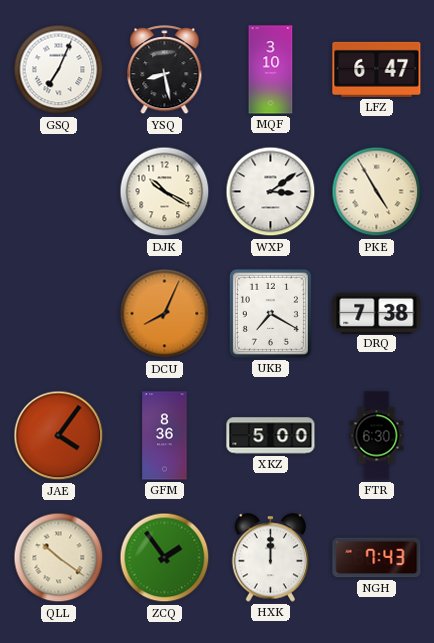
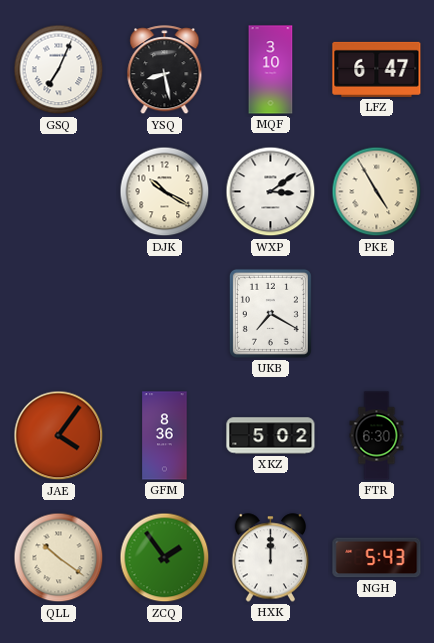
DCU: 8:04 -> none
DRQ: 7:38 -> none
XKZ: 5:00 -> 5:02
NGH: 7:43 -> 5:43
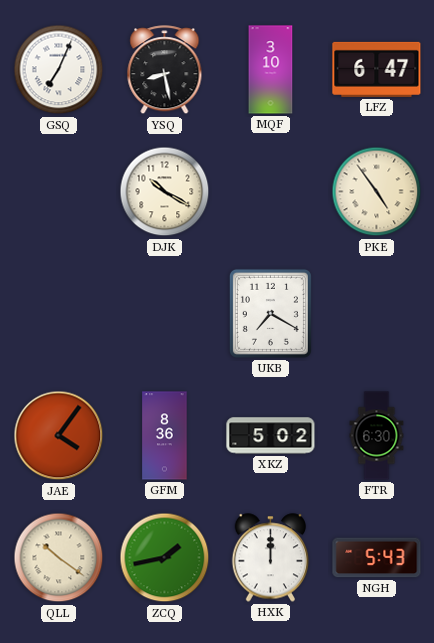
WXP: 3:09 -> none
PKE: 4:55 -> 4:54
ZCQ: 1:54 -> 1:43
